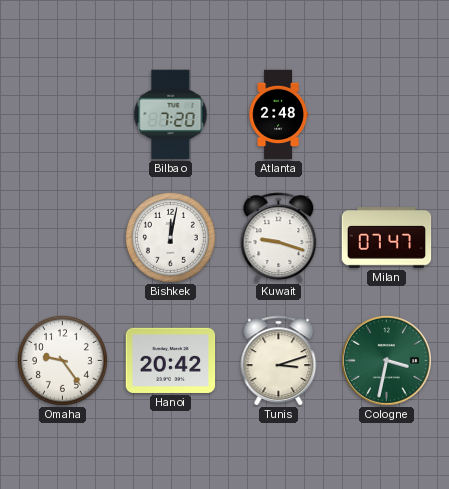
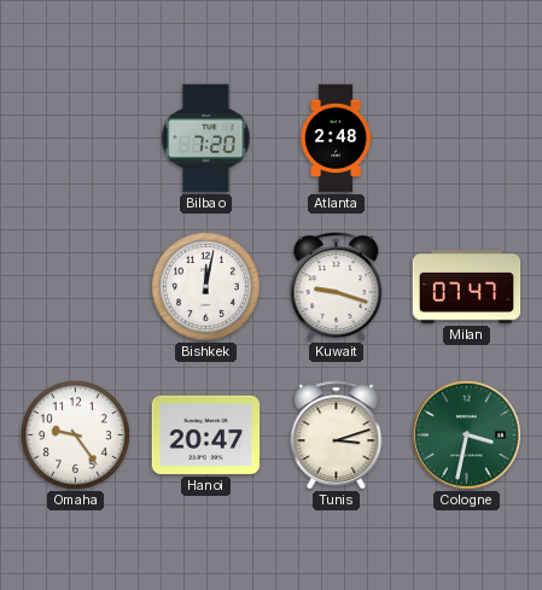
Hanoi: 20:42 -> 20:47
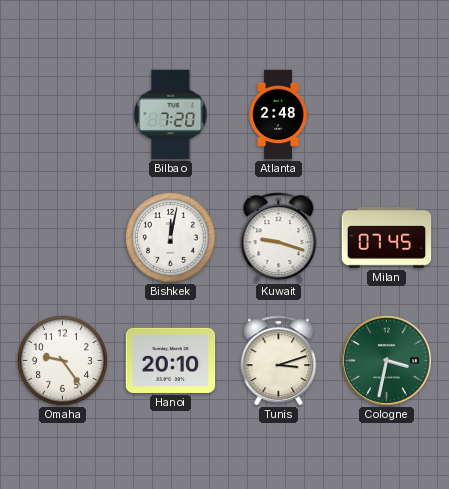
Milan: 07:47 -> 07:45
Hanoi: 20:47 -> 20:10
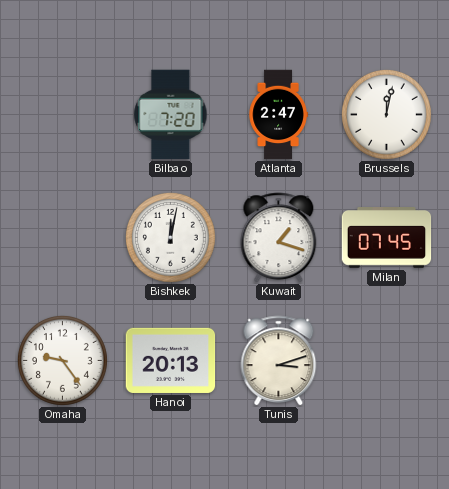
Atlanta: 2:48 -> 2:47
Brussels: none -> 12:02
Kuwait: 9:18 -> 1:18
Hanoi: 20:10 -> 20:13
Cologne: 3:32 -> none
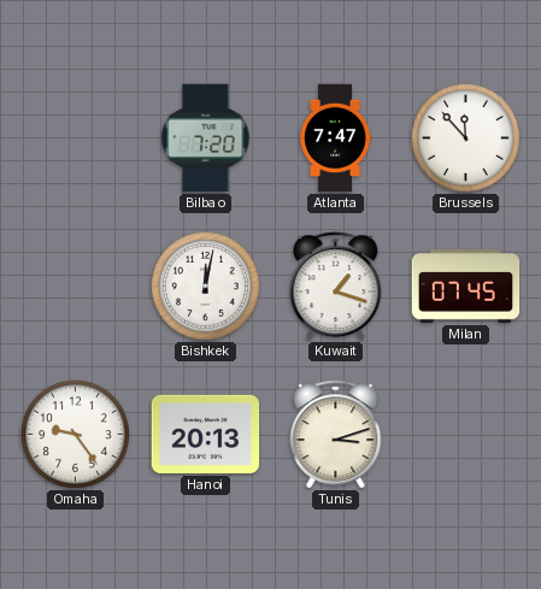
Atlanta: 2:47 -> 7:47
Brussels: 12:02 -> 11:53
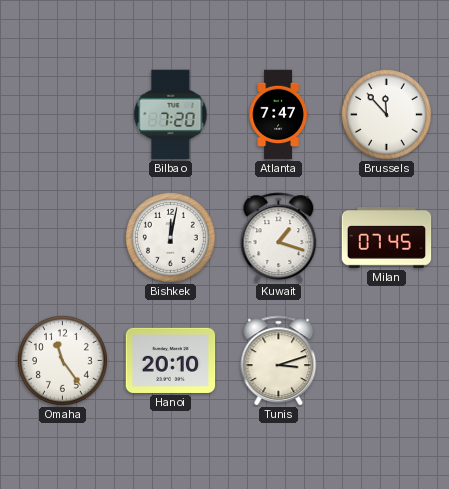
Omaha: 9:24 -> 11:24
Hanoi: 20:13 -> 20:10
